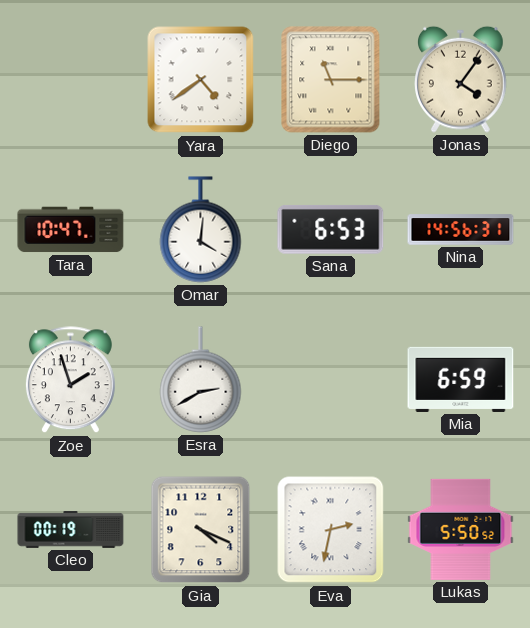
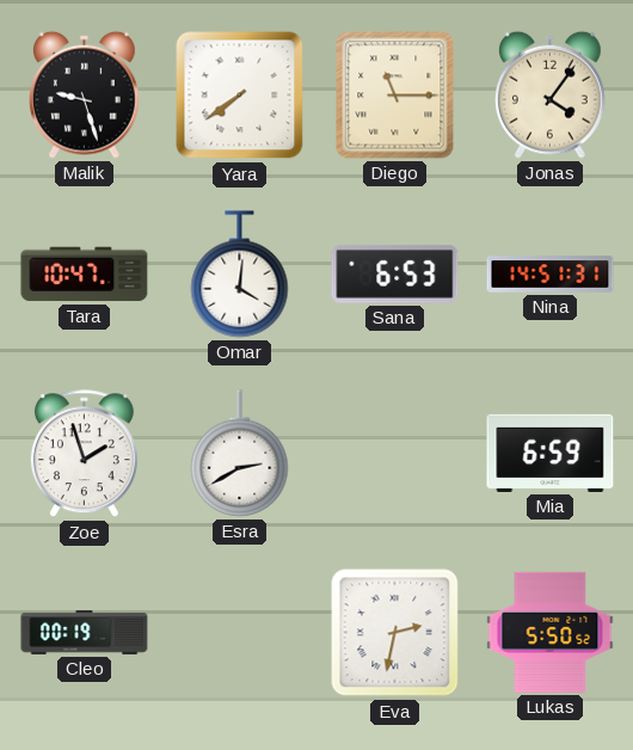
Malik: none -> 9:27
Yara: 4:39 -> 7:39
Nina: 14:56 -> 14:51
Gia: 4:19 -> none
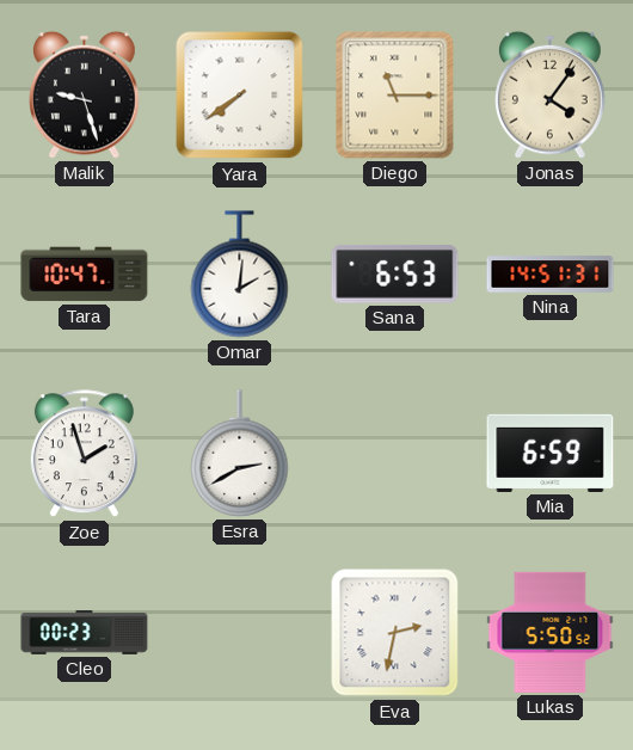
Omar: 4:01 -> 2:01
Cleo: 00:19 -> 00:23
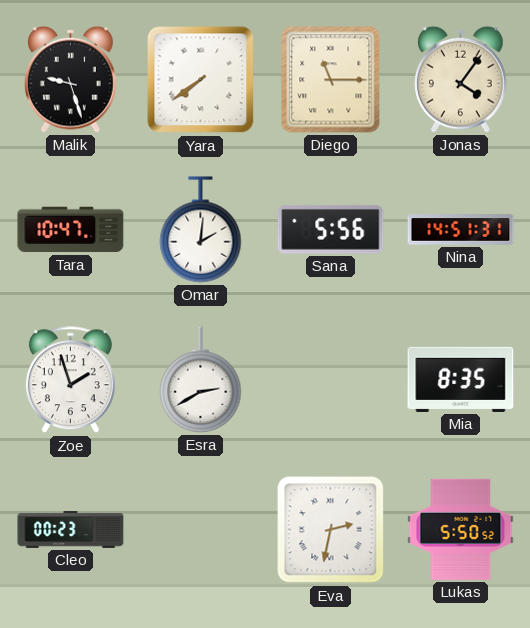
Sana: 6:53 -> 5:56
Mia: 6:59 -> 8:35
